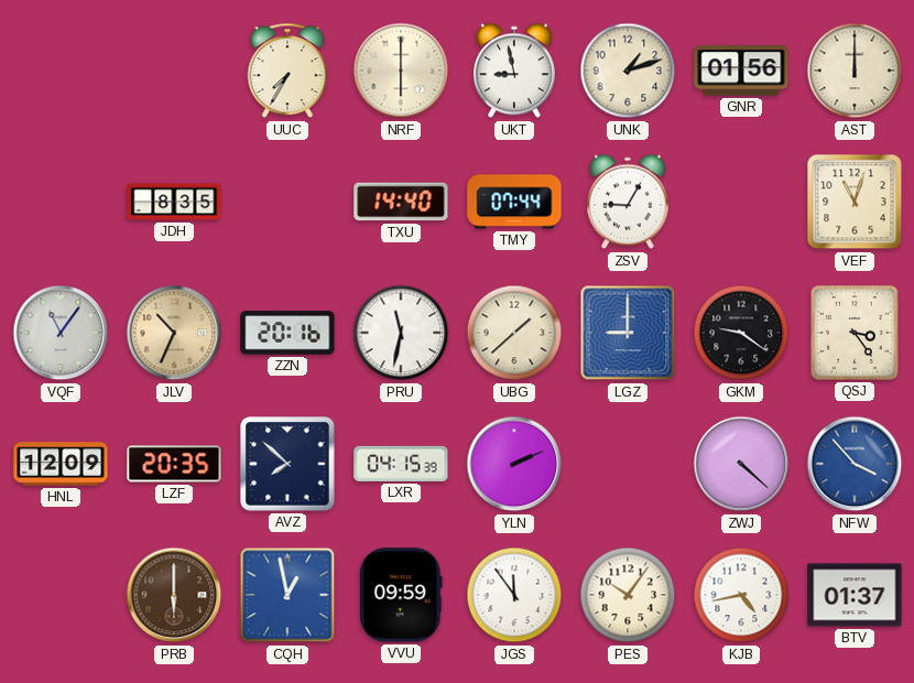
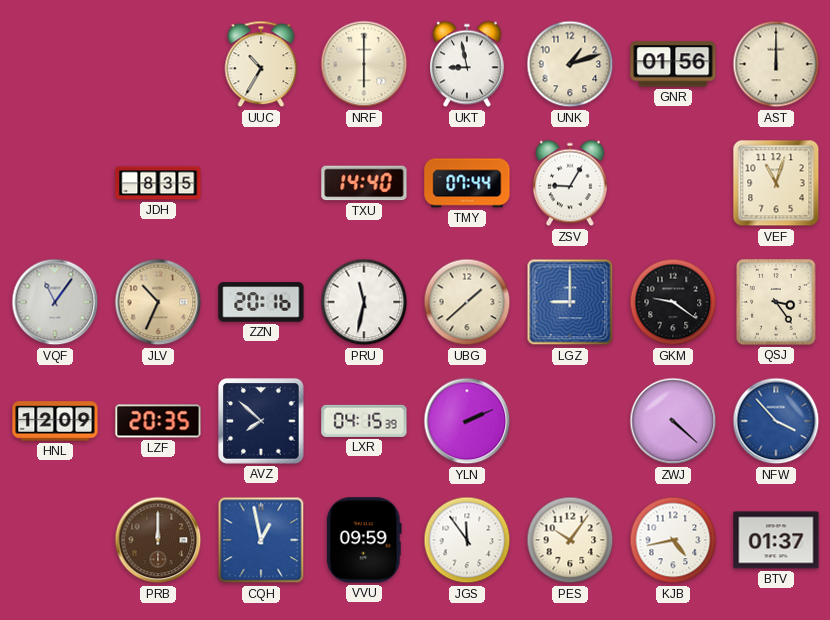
UUC: 7:35 -> 10:35
PRB: 6:00 -> 12:00
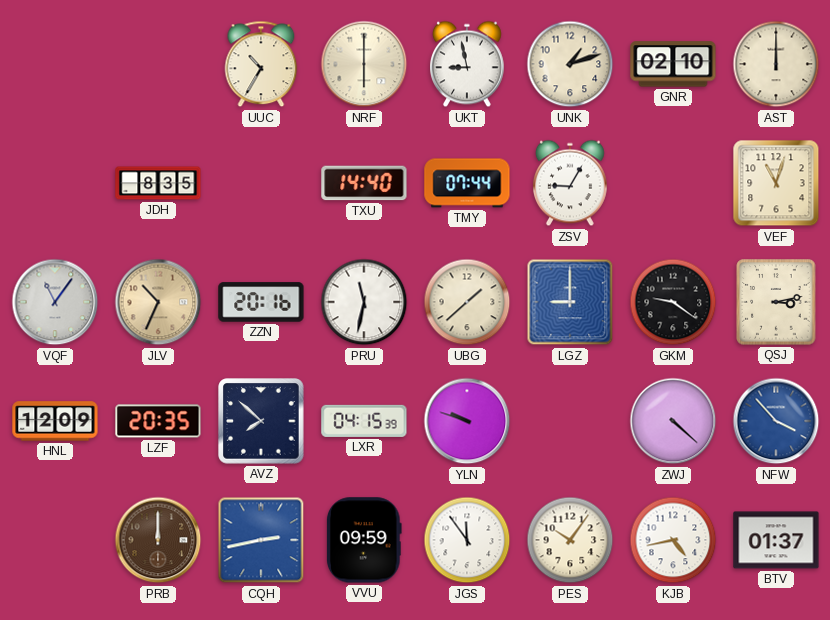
GNR: 01:56 -> 02:10
QSJ: 3:24 -> 3:13
YLN: 2:11 -> 9:48
CQH: 12:58 -> 2:43
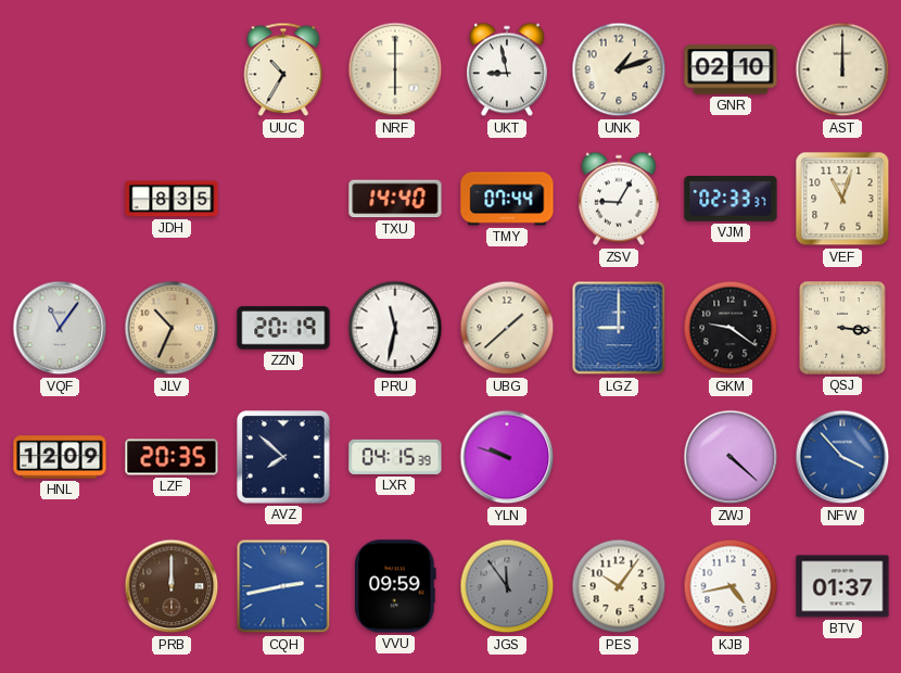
VJM: none -> 02:33
ZZN: 20:16 -> 20:19
QSJ: 3:13 -> 3:16
JGS dial: white -> grey
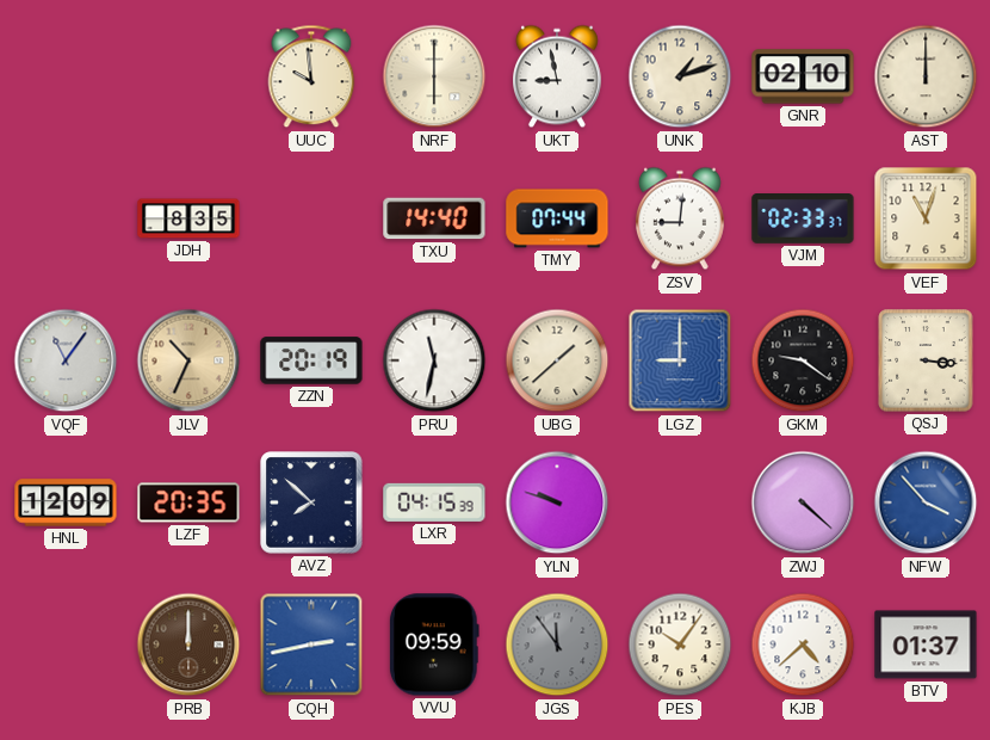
UUC: 10:35 -> 9:59
ZSV: 9:05 -> 9:01
KJB: 4:43 -> 4:38
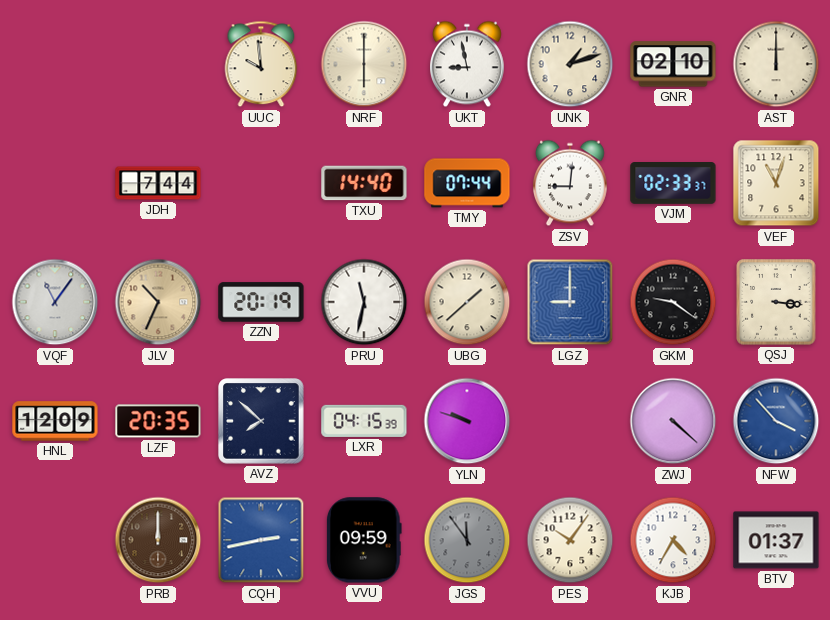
JDH: 8:35 -> 7:44
KJB: 4:38 -> 4:35
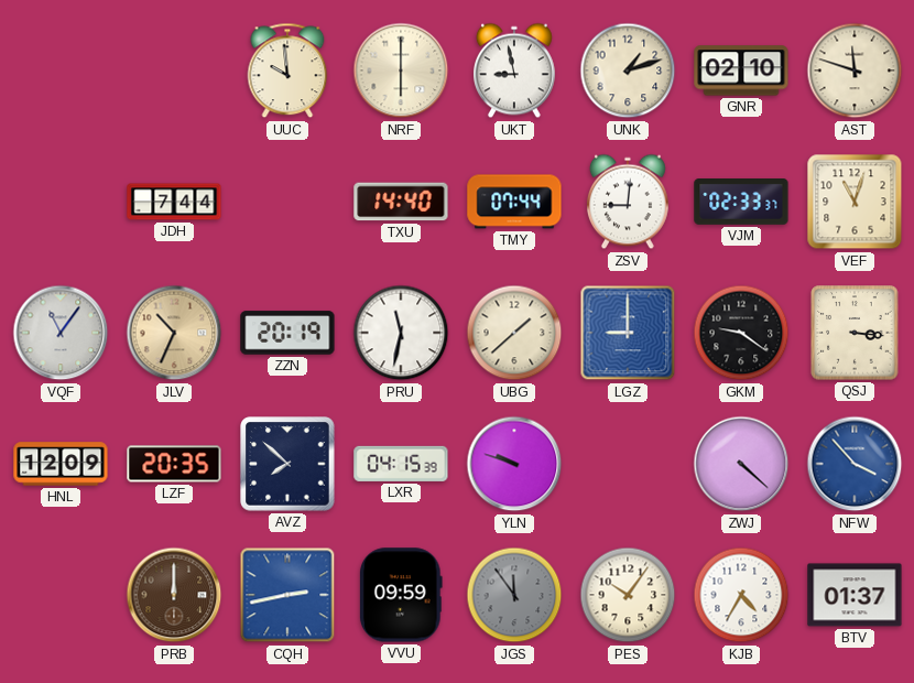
AST: 12:00 -> 11:48
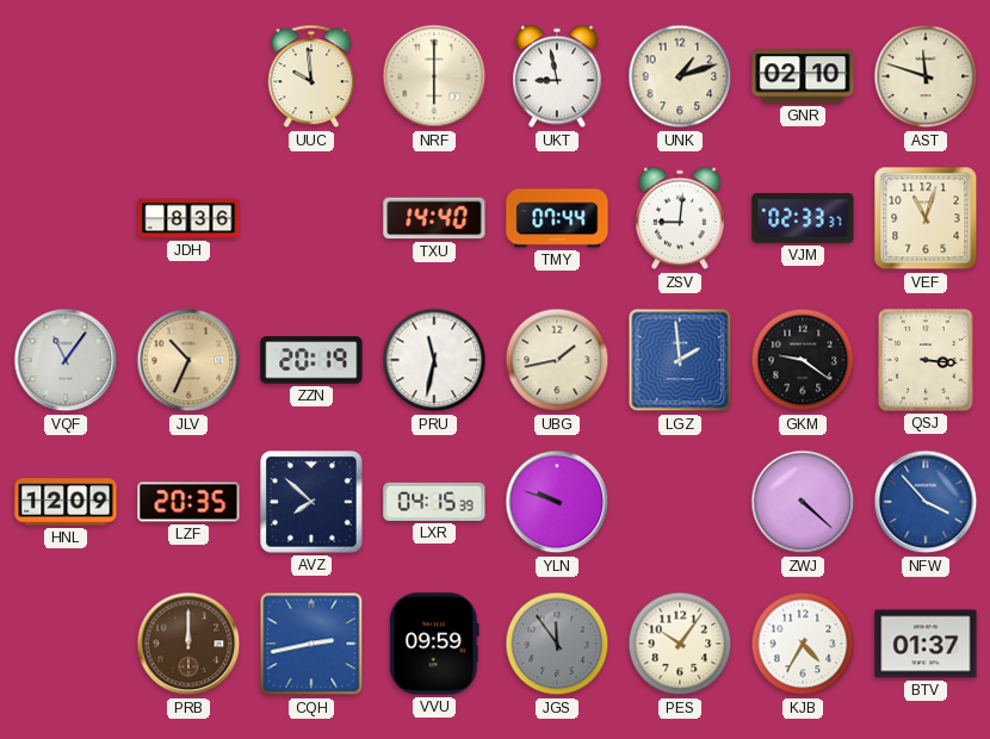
JDH: 7:44 -> 8:36
UBG: 1:38 -> 1:43
LGZ: 9:00 -> 1:59
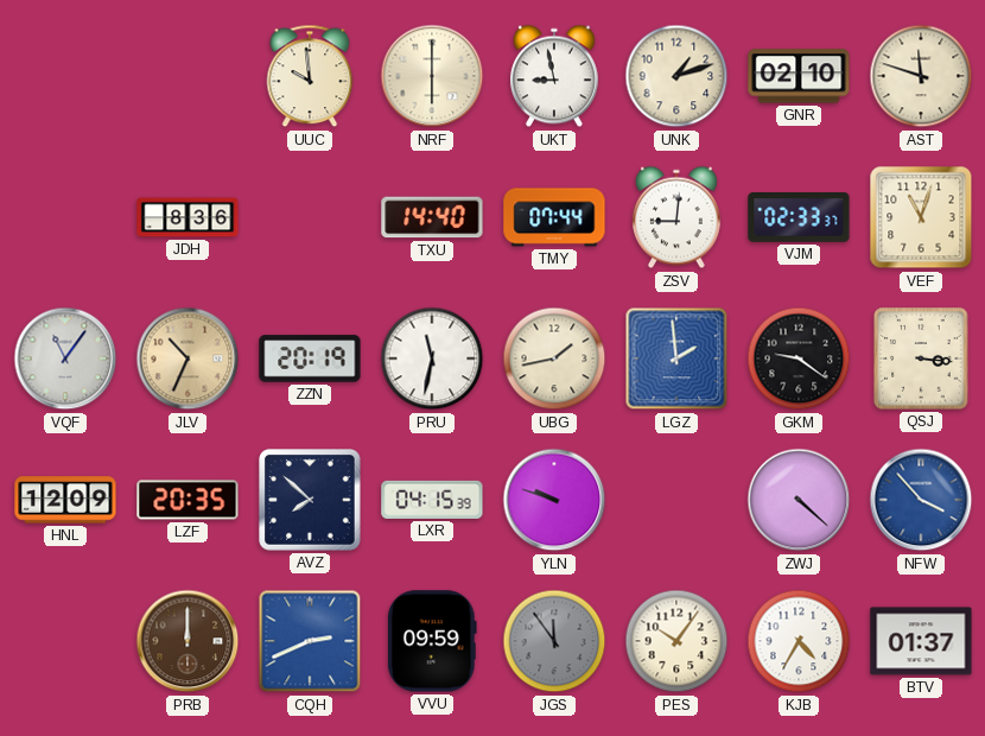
CQH: 2:43 -> 2:41
